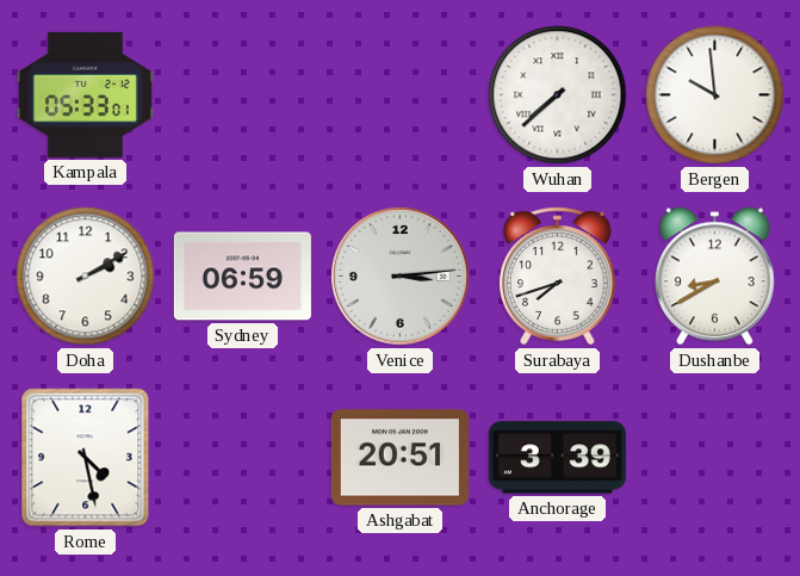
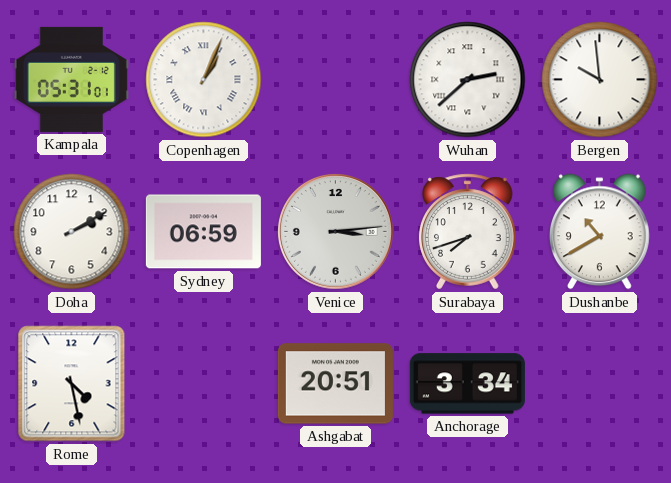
Kampala: 05:33 -> 05:31
Copenhagen: none -> 1:04
Wuhan: 7:38 -> 2:38
Dushanbe: 8:40 -> 10:40
Anchorage: 3:39 -> 3:34
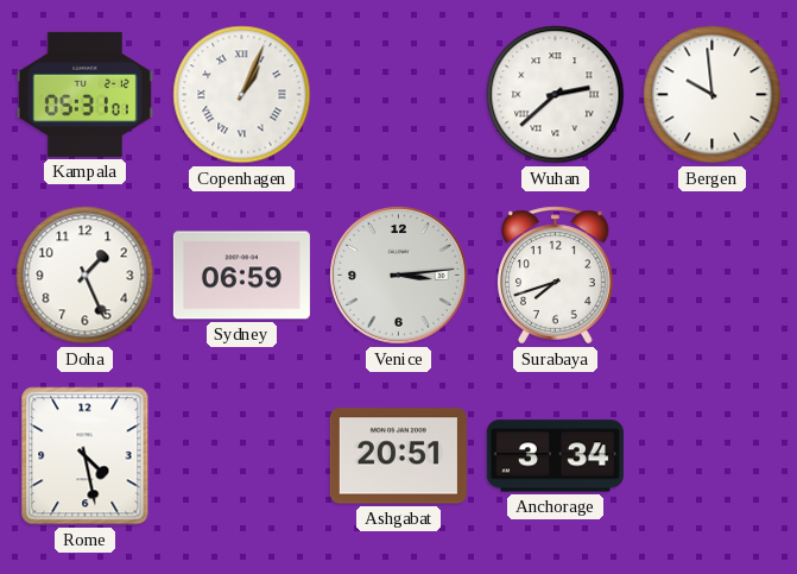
Doha: 2:10 -> 1:26
Dushanbe: 10:40 -> none
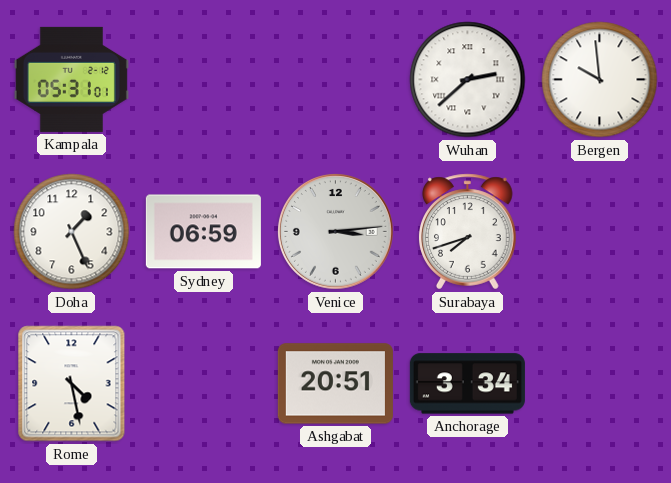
Copenhagen: 1:04 -> none
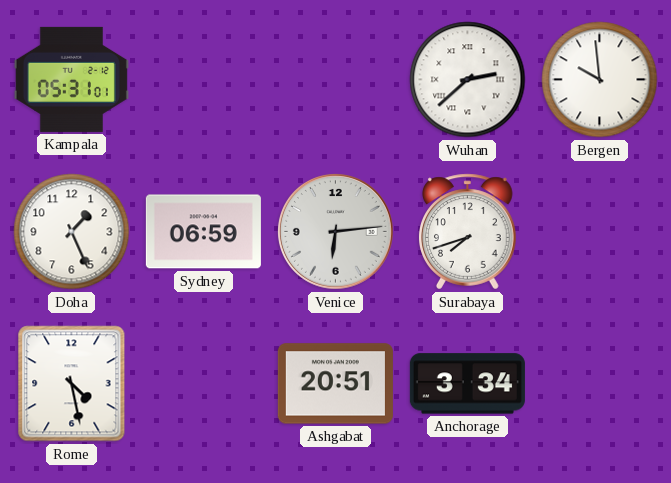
Venice: 3:14 -> 6:14
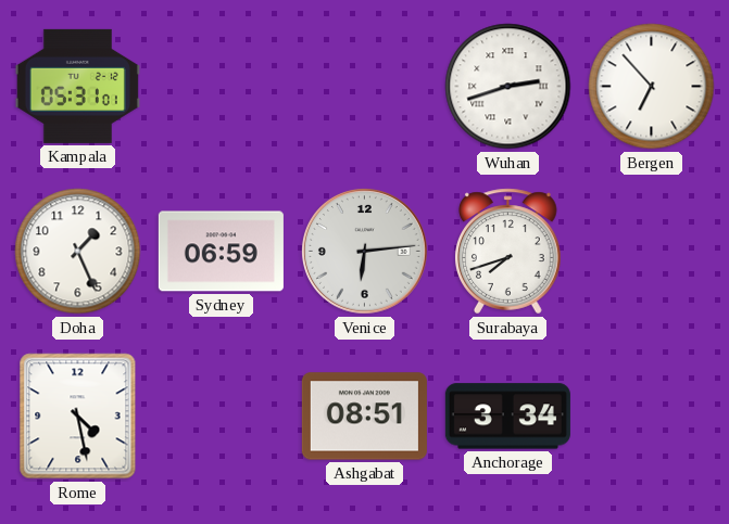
Wuhan: 2:38 -> 2:42
Bergen: 9:59 -> 6:53
Ashgabat: 20:51 -> 08:51
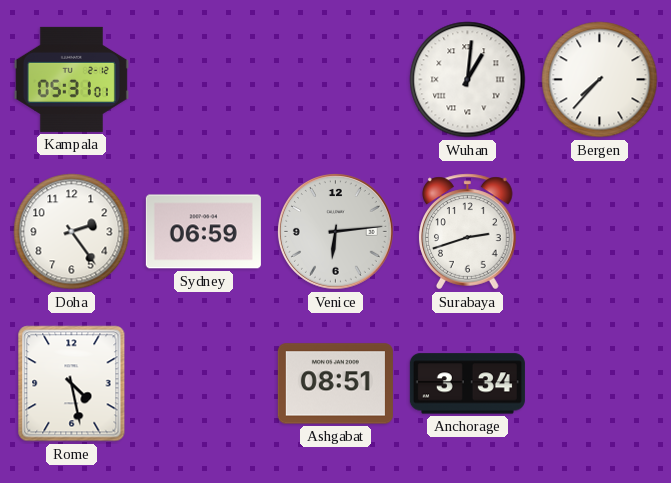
Wuhan: 2:42 -> 1:01
Bergen: 6:53 -> 7:37
Doha: 1:26 -> 2:24
Surabaya: 7:42 -> 2:42
